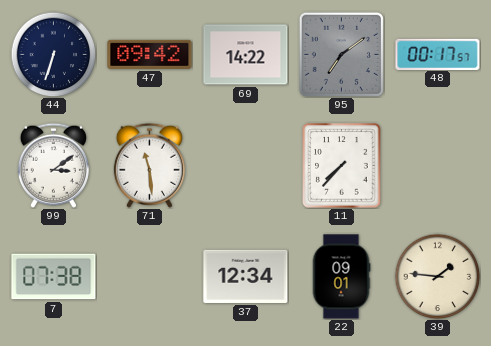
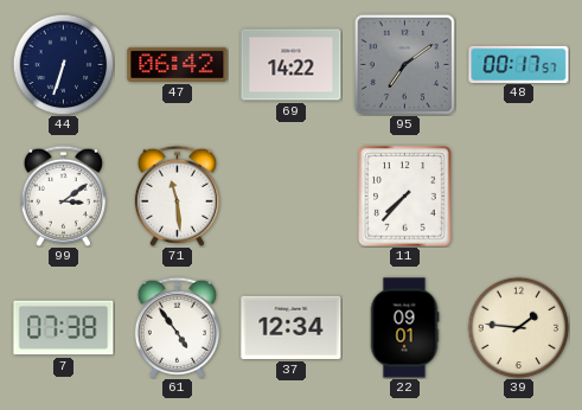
47: 09:42 -> 06:42
61: none -> 4:54
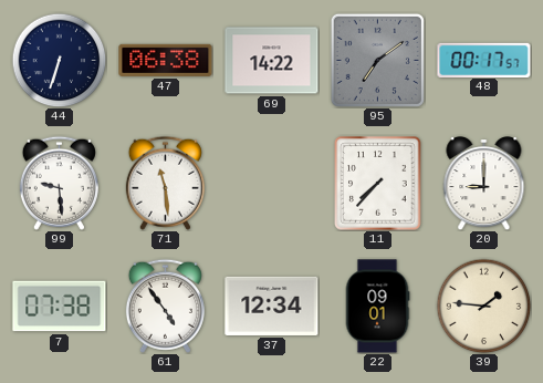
47: 06:42 -> 06:38
99: 3:09 -> 9:29
20: none -> 9:00
